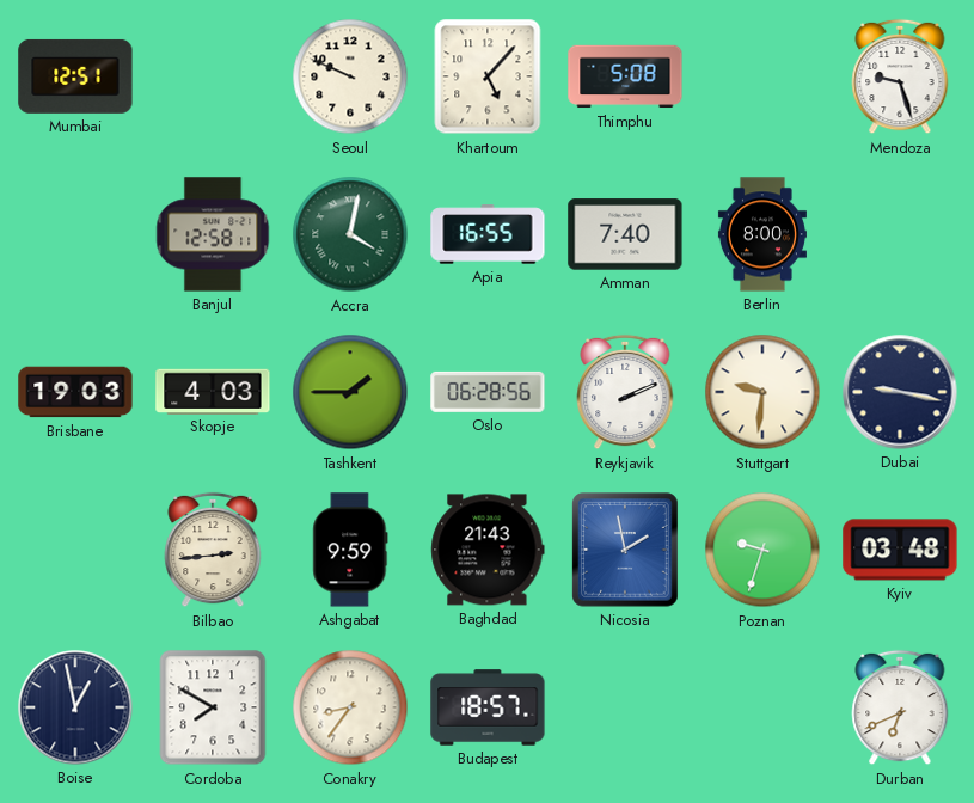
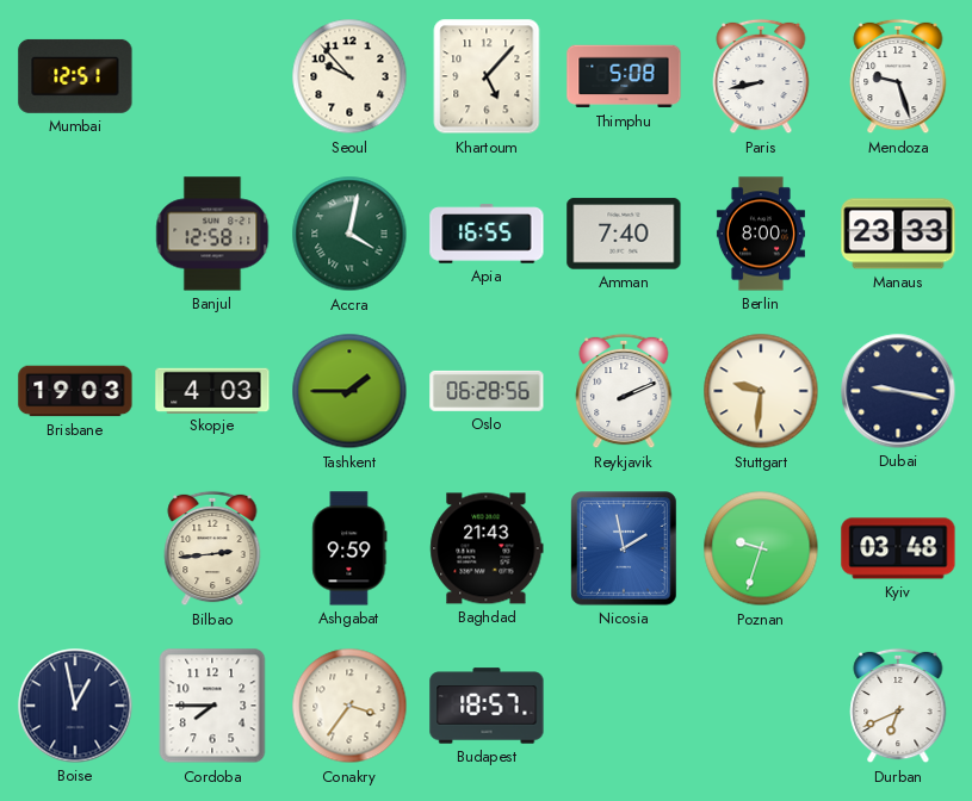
Seoul: 9:49 -> 9:53
Paris: none -> 8:43
Manaus: none -> 23:33
Cordoba: 7:50 -> 7:45
Conakry: 8:36 -> 3:36
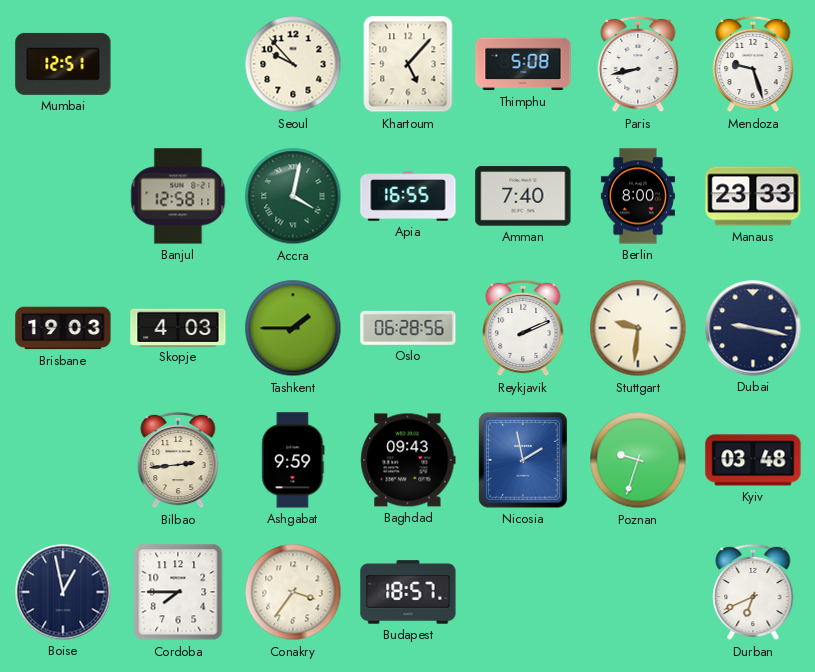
Baghdad: 21:43 -> 09:43
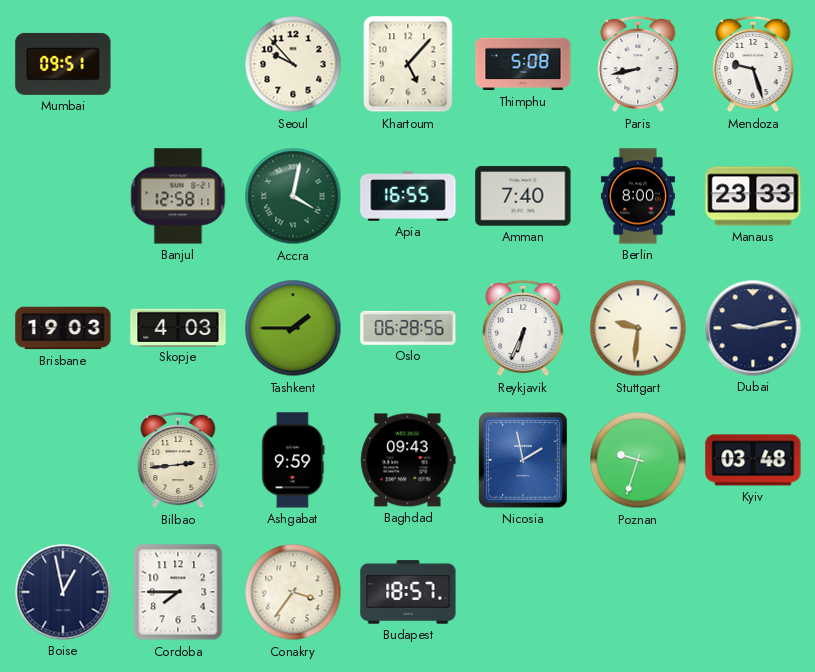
Mumbai: 12:51 -> 09:51
Reykjavik: 2:11 -> 6:34
Dubai: 9:17 -> 9:13
Durban: 6:41 -> none
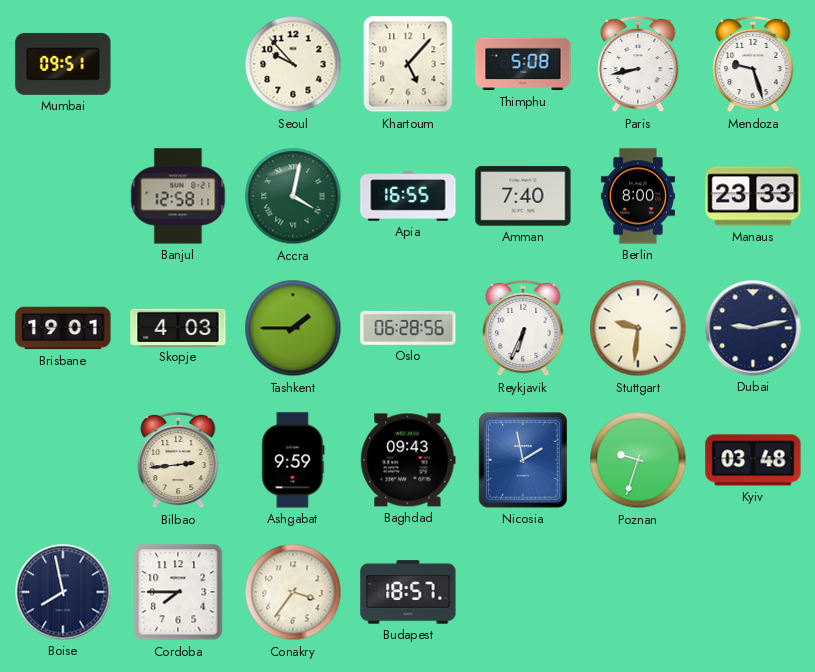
Brisbane: 19:03 -> 19:01
Boise: 12:58 -> 7:58
